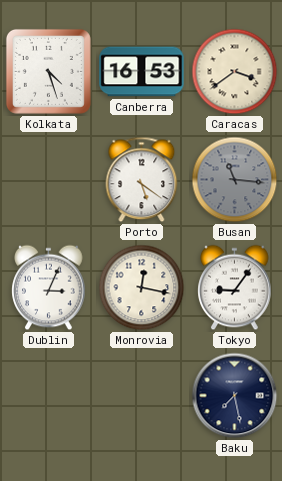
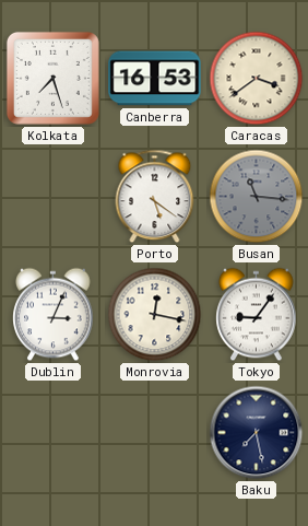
Kolkata: 4:27 -> 7:27
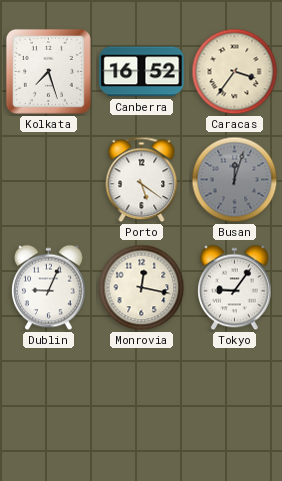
Canberra: 16:53 -> 16:52
Caracas: 3:39 -> 3:36
Busan: 11:16 -> 12:03
Dublin: 3:04 -> 9:04
Baku: 7:28 -> none
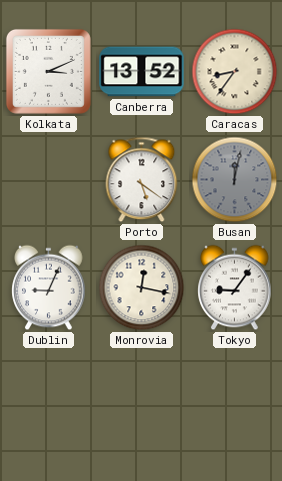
Kolkata: 7:27 -> 3:11
Canberra: 16:52 -> 13:52
Caracas: 3:36 -> 8:36
Busan: 12:03 -> 12:02
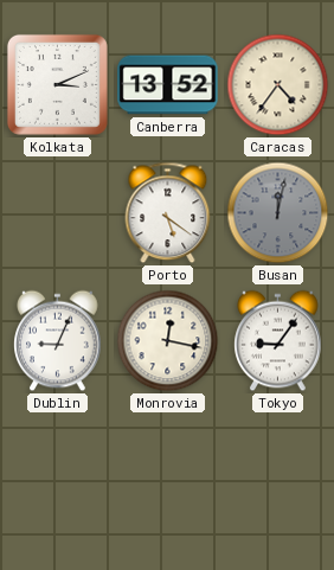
Caracas: 8:36 -> 4:36
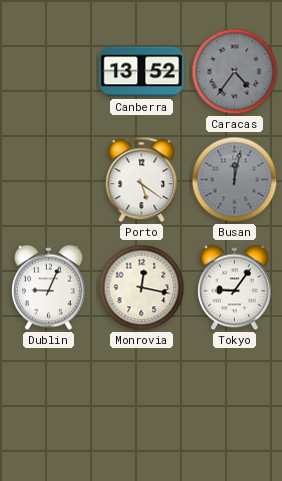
Kolkata: 3:11 -> none
Caracas dial: cream -> grey
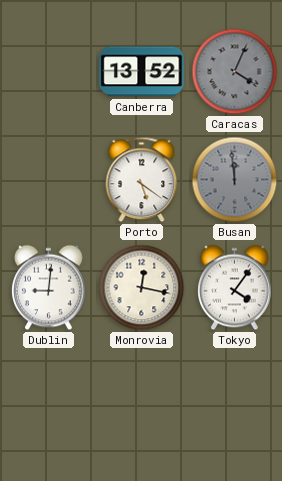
Caracas: 4:36 -> 4:04
Busan: 12:02 -> 11:59
Dublin: 9:04 -> 9:01
Tokyo: 9:06 -> 4:06
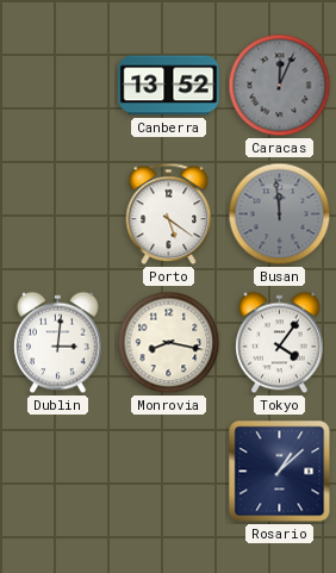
Caracas: 4:04 -> 12:04
Dublin: 9:01 -> 3:01
Monrovia: 12:17 -> 8:17
Rosario: none -> 1:08
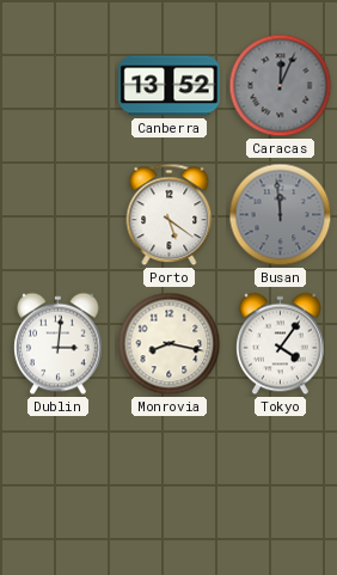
Rosario: 1:08 -> none
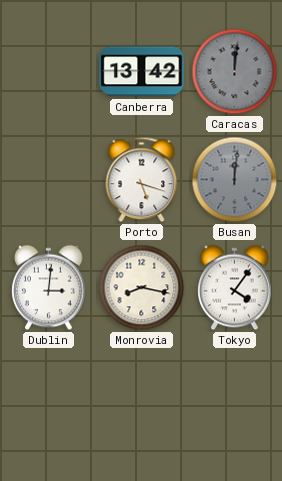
Canberra: 13:52 -> 13:42
Caracas: 12:04 -> 12:01
Porto: 5:21 -> 5:18
Busan: 11:59 -> 12:01
